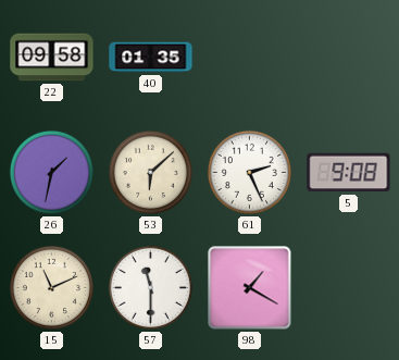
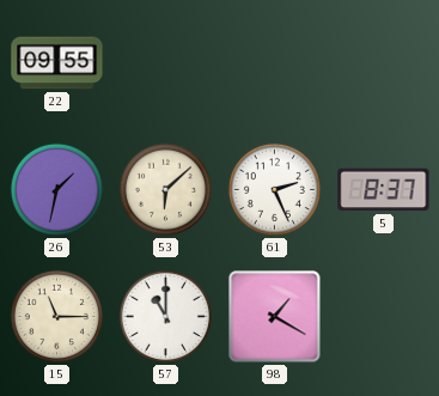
22: 09:58 -> 09:55
40: 01:35 -> none
5: 9:08 -> 8:37
15: 11:11 -> 11:15
57: 11:30 -> 11:00
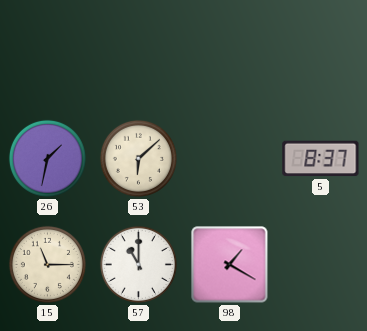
22: 09:55 -> none
61: 2:26 -> none
